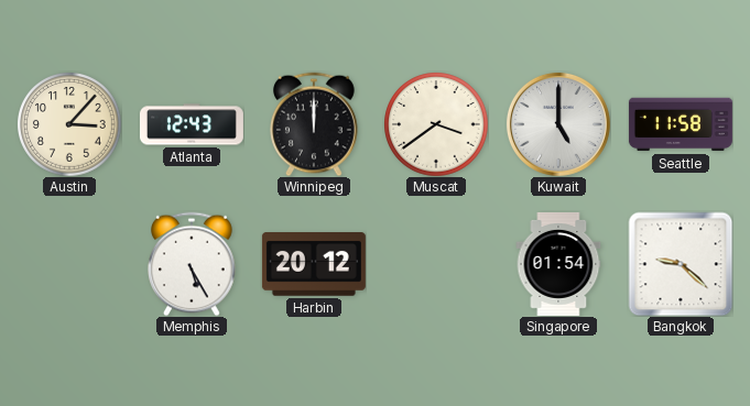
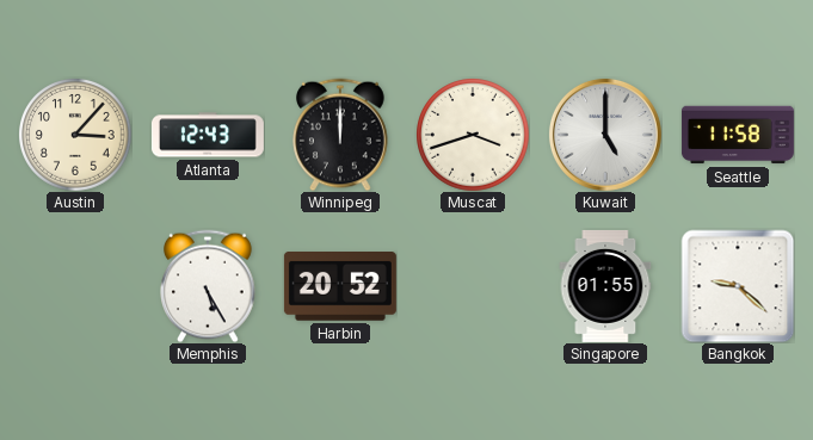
Muscat: 3:39 -> 3:42
Harbin: 20:12 -> 20:52
Singapore: 01:54 -> 01:55
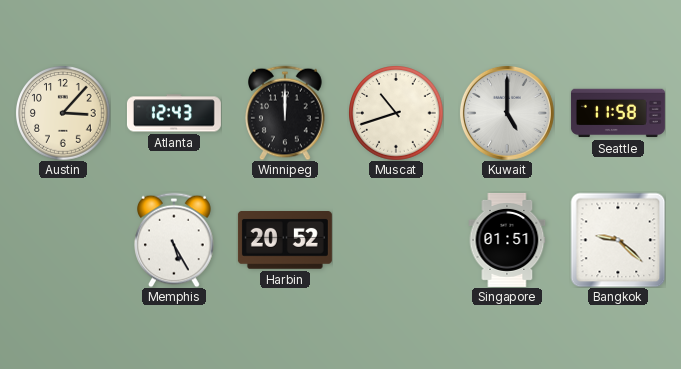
Muscat: 3:42 -> 10:42
Singapore: 01:55 -> 01:51
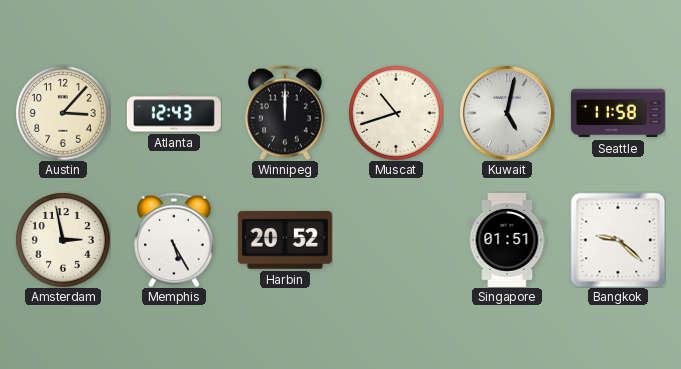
Kuwait: 5:00 -> 5:02
Amsterdam: none -> 2:58
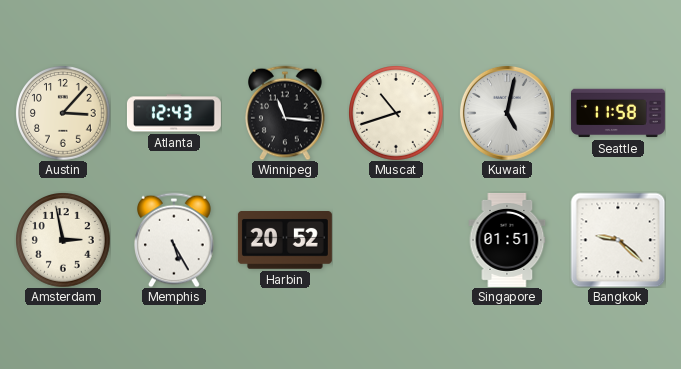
Winnipeg: 12:00 -> 11:16
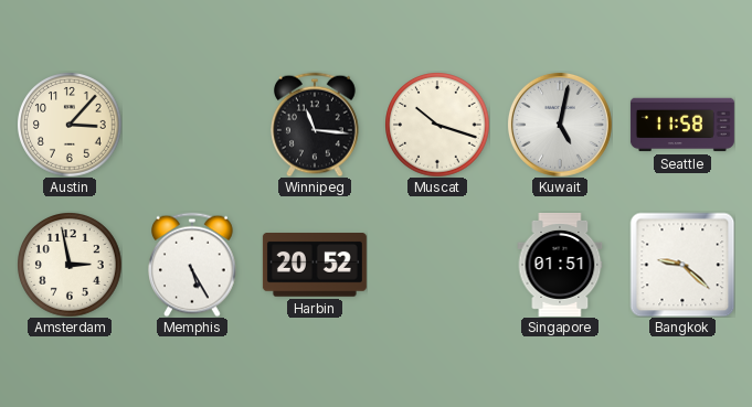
Atlanta: 12:43 -> none
Muscat: 10:42 -> 10:18
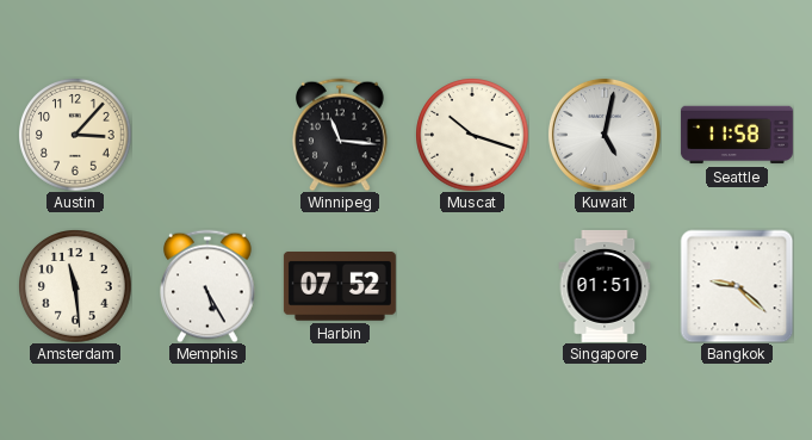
Amsterdam: 2:58 -> 11:29
Harbin: 20:52 -> 07:52
